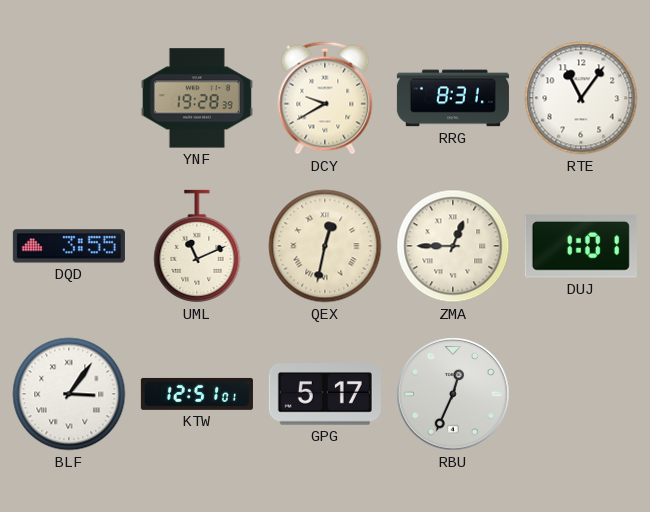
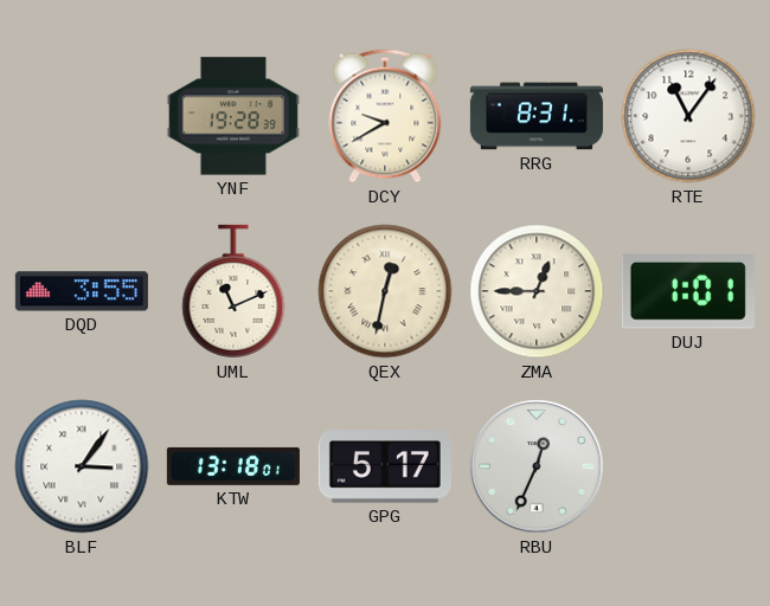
KTW: 12:51 -> 13:18
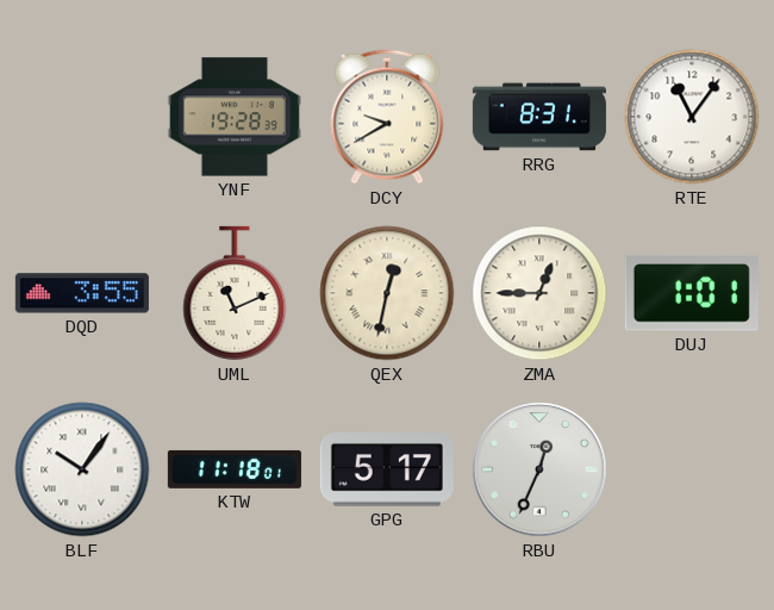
BLF: 3:06 -> 10:06
KTW: 13:18 -> 11:18
